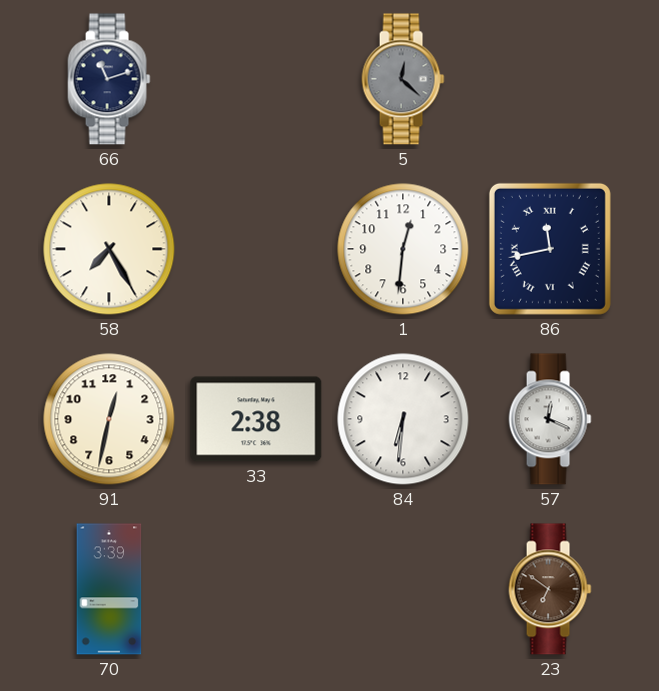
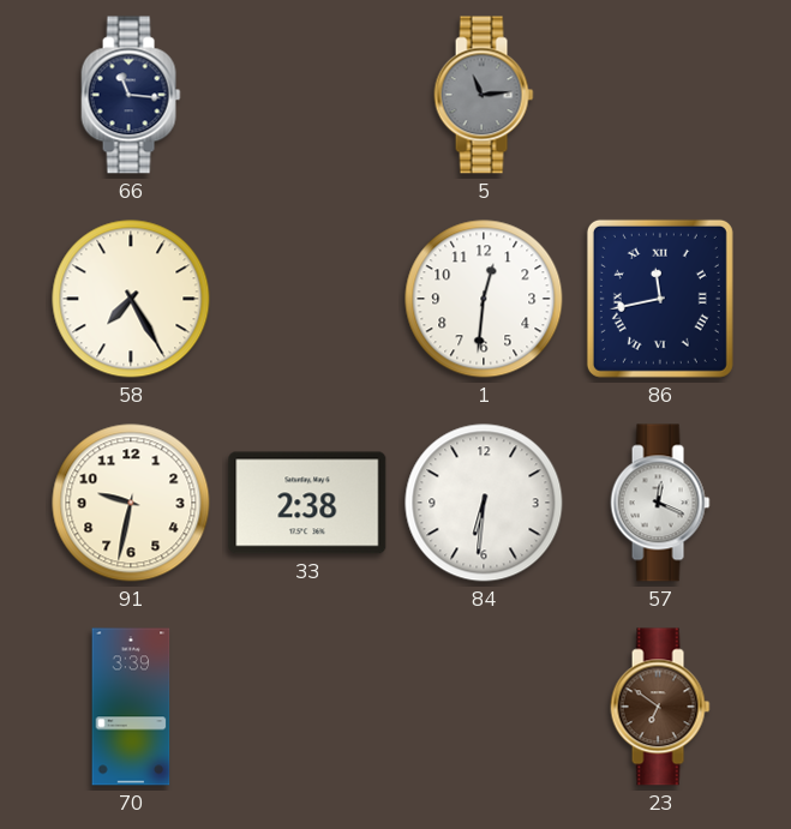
66: 11:12 -> 11:16
5: 12:22 -> 11:14
91: 12:32 -> 9:32
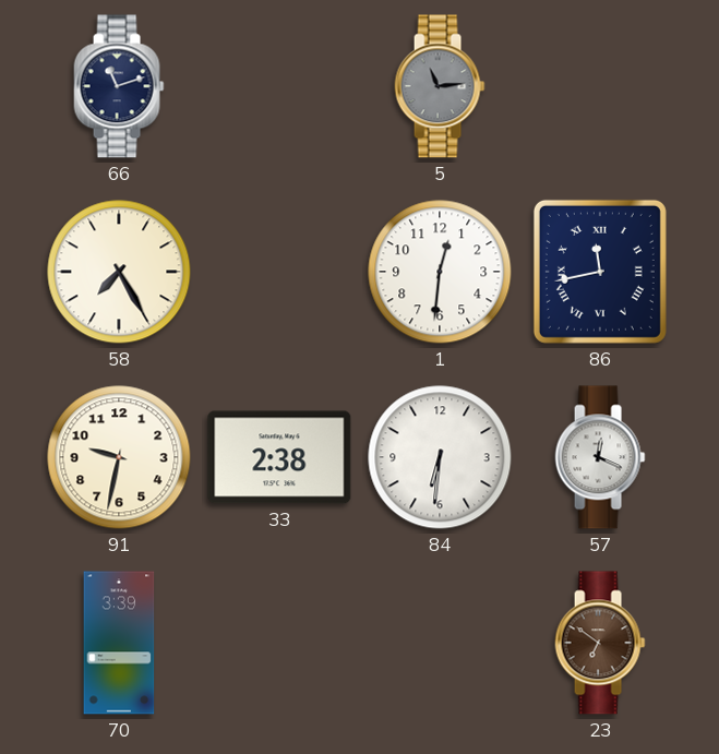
66: 11:16 -> 11:12
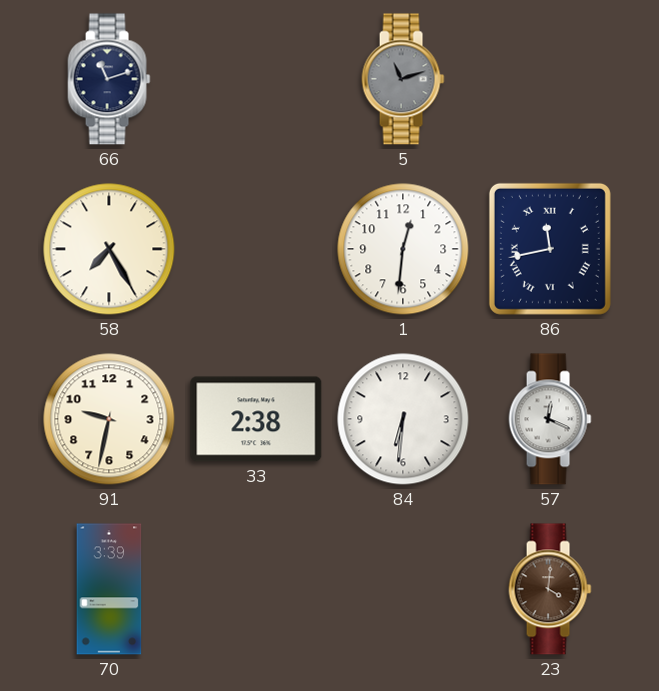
5: 11:14 -> 11:12
23: 6:51 -> 4:01
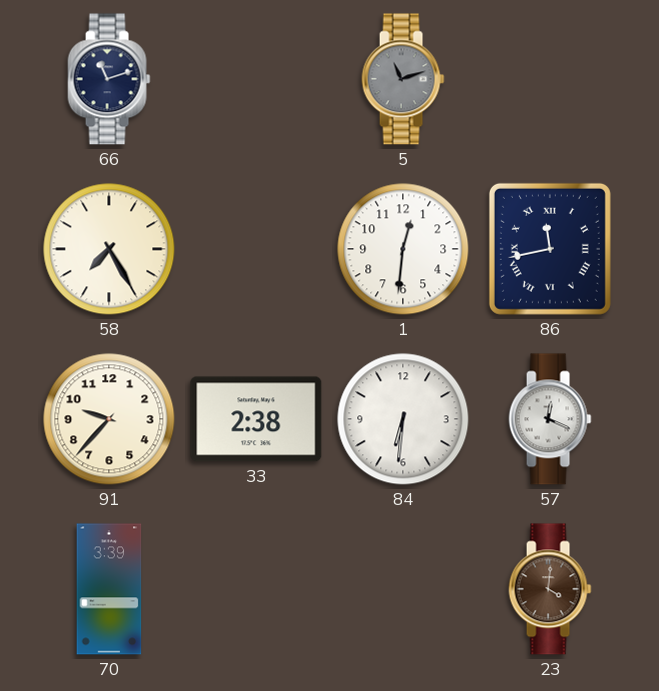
91: 9:32 -> 9:37
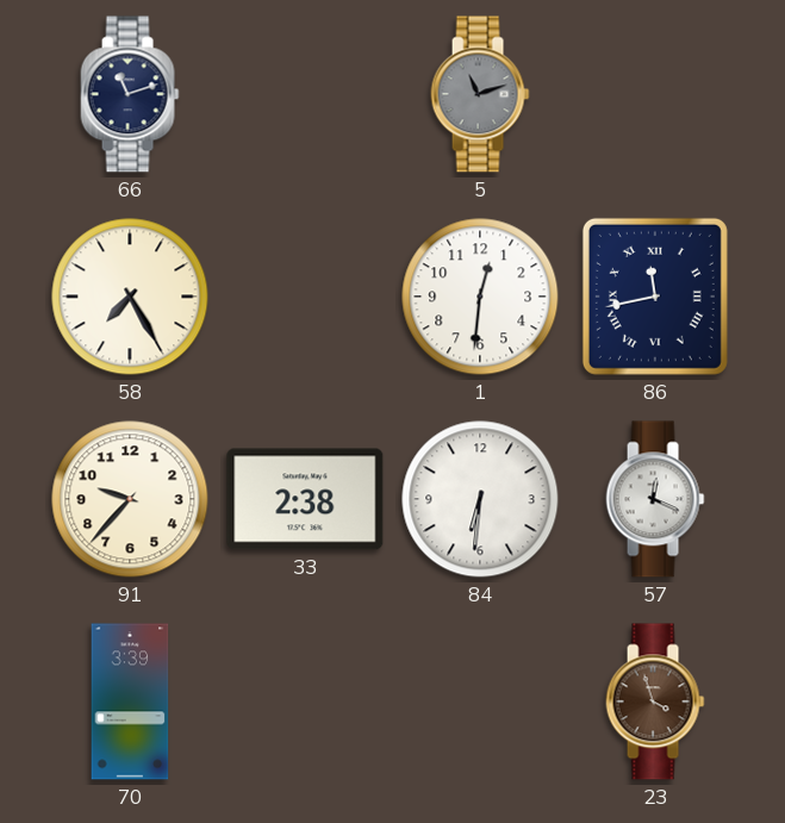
23: 4:01 -> 3:57
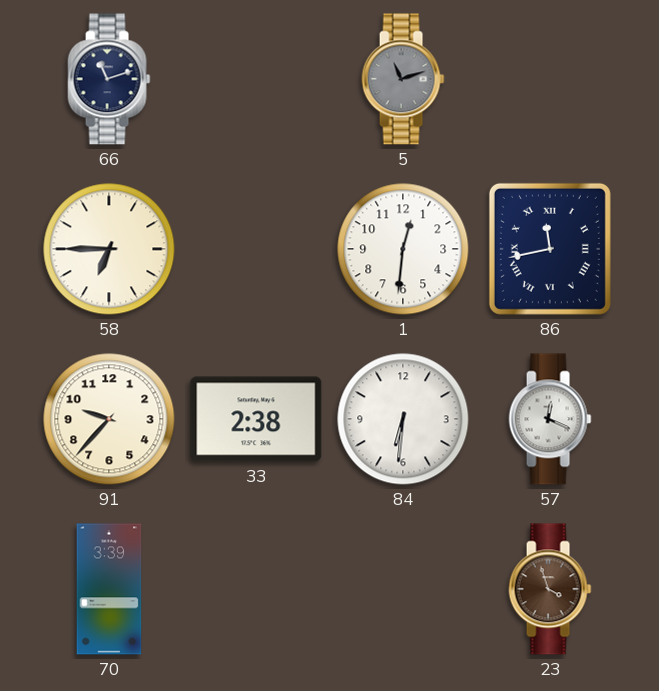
58: 7:25 -> 6:45
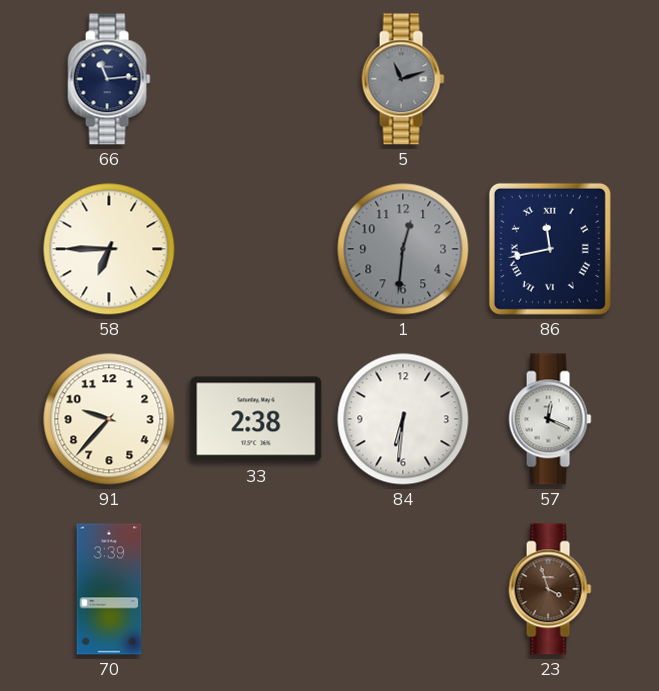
66: 11:12 -> 11:14
1 dial: white -> grey
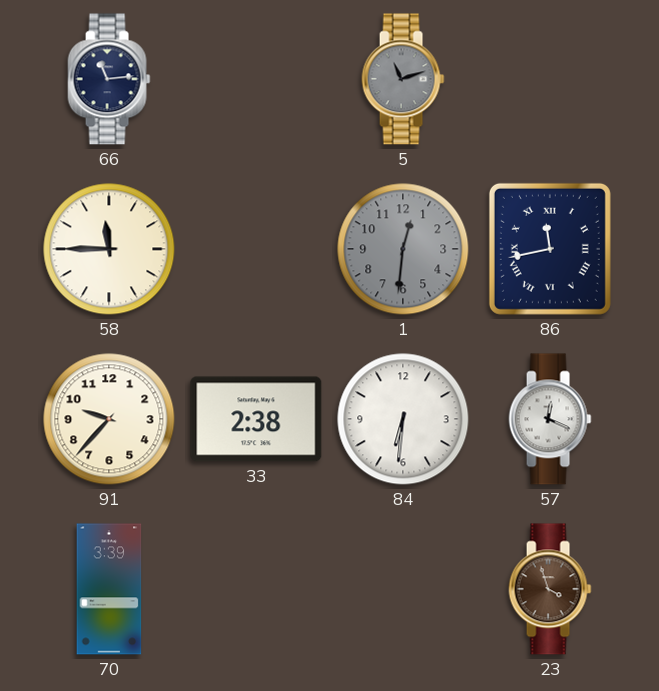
58: 6:45 -> 11:45
